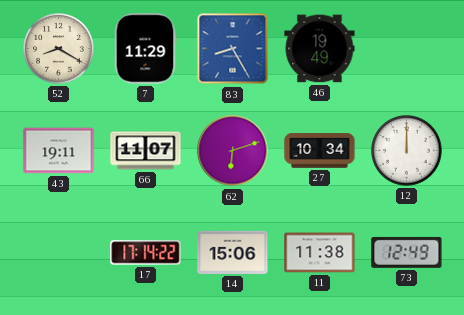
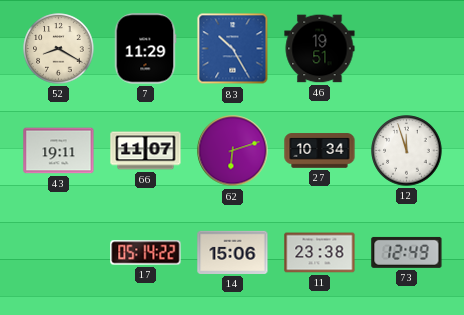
83: 8:25 -> 10:25
46: 19:49 -> 19:51
12: 12:00 -> 11:57
17: 17:14 -> 05:14
11: 11:38 -> 23:38
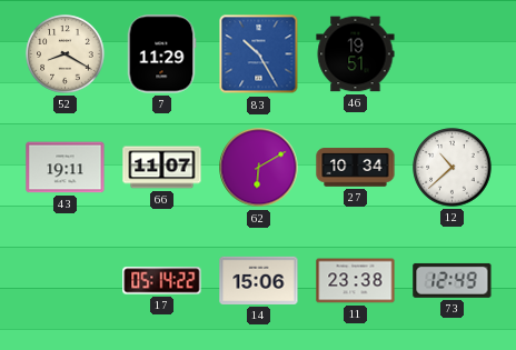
62: 6:12 -> 6:10
12: 11:57 -> 10:38
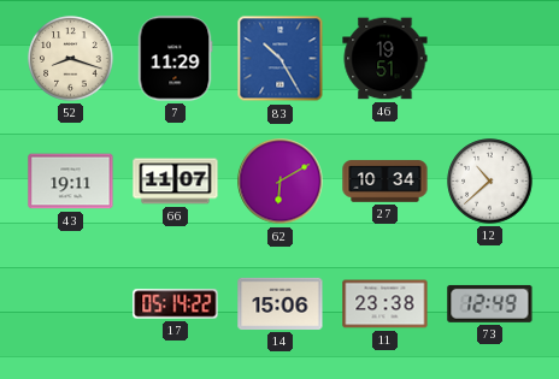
52: 8:20 -> 8:18
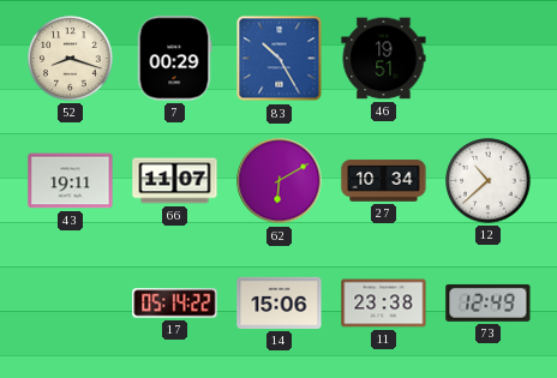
7: 11:29 -> 00:29
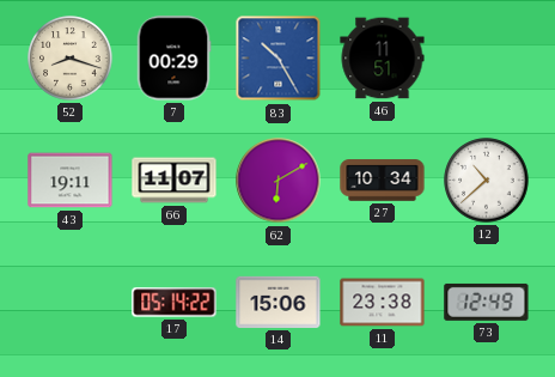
46: 19:51 -> 11:51
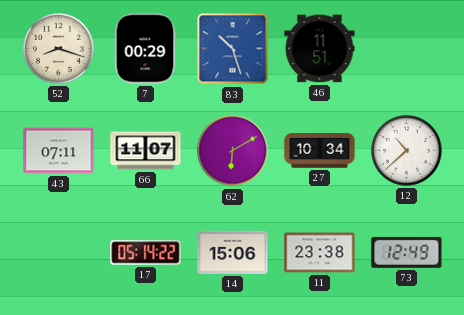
83: 10:25 -> 10:27
43: 19:11 -> 07:11
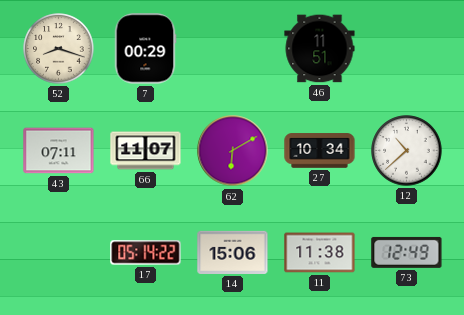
83: 10:27 -> none
11: 23:38 -> 11:38
